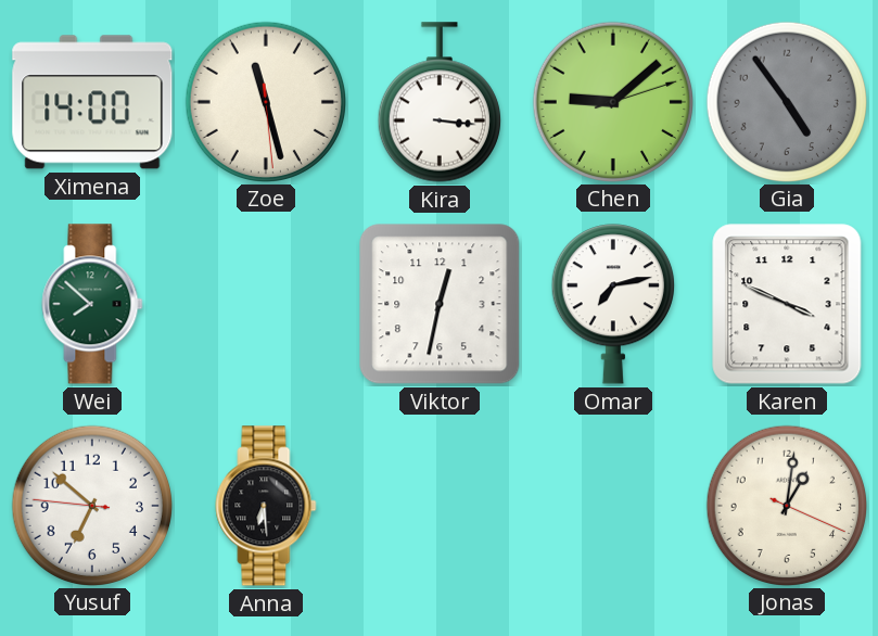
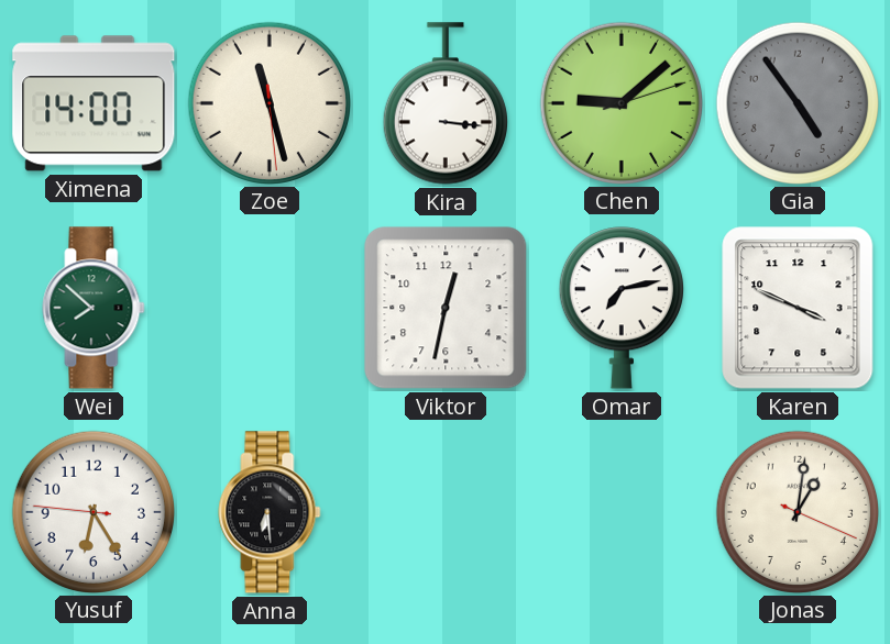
Yusuf: 6:51 -> 6:24
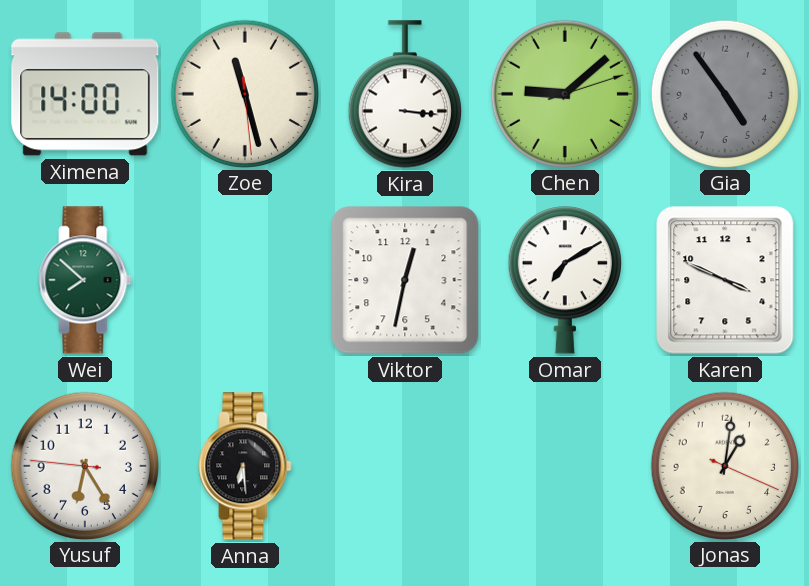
Omar: 7:13 -> 7:10
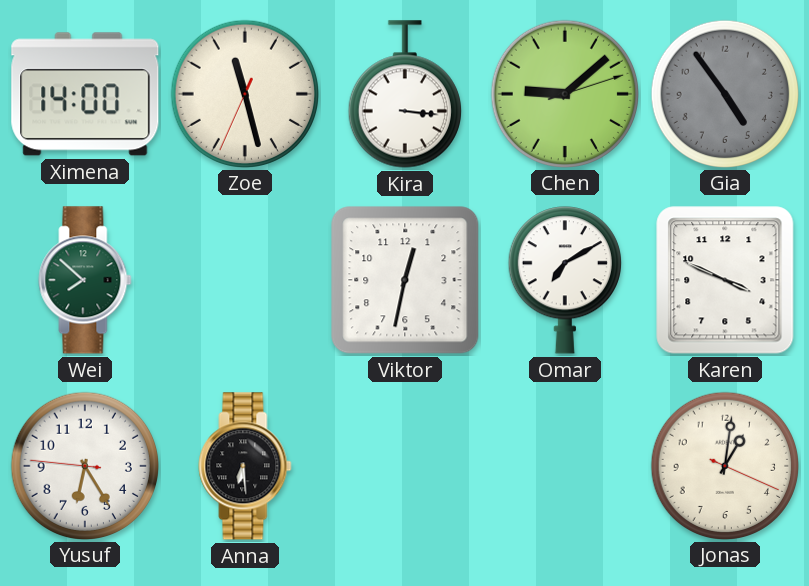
Zoe: 11:27:29 -> 11:27:34
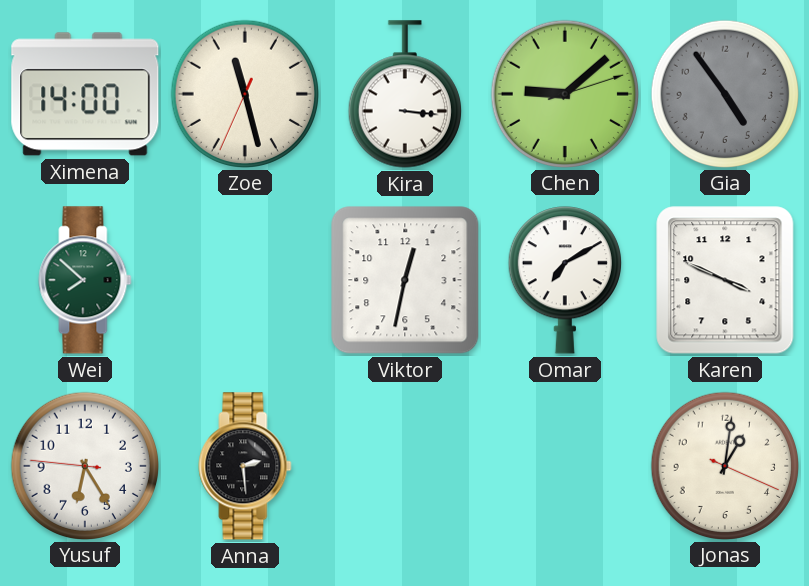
Anna: 6:29 -> 2:29
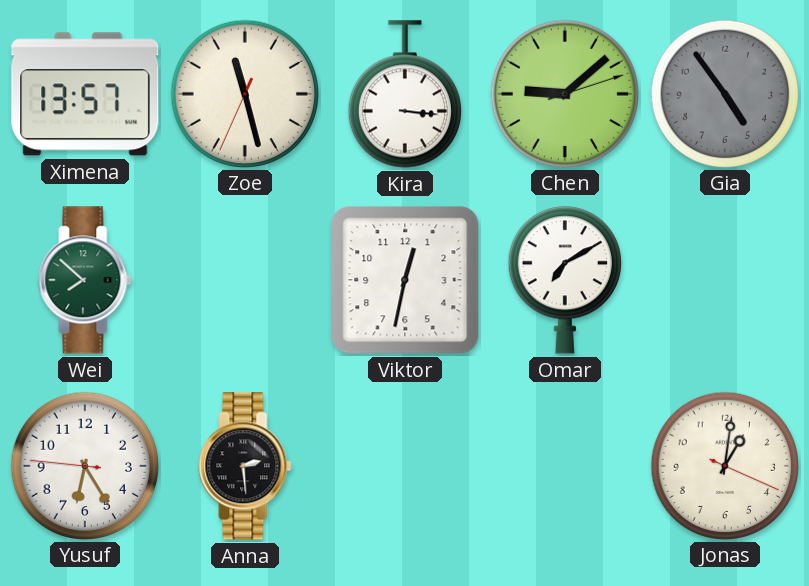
Ximena: 14:00 -> 13:57
Karen: 3:49 -> none
